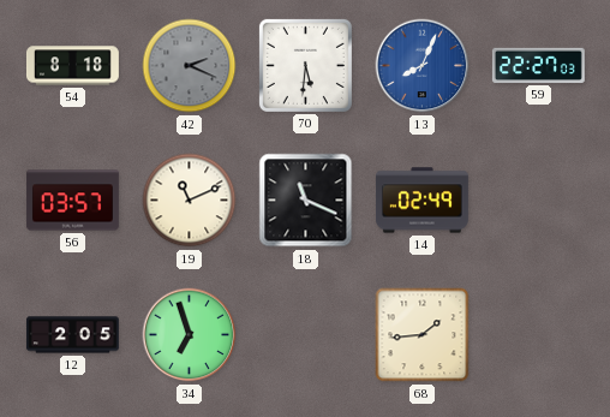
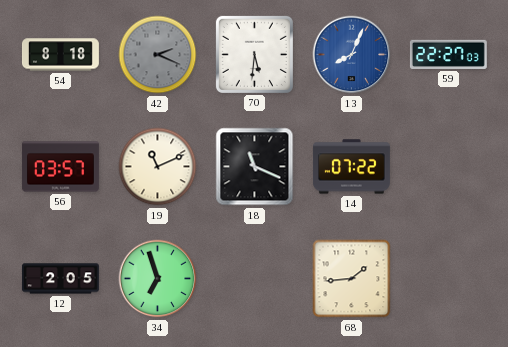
14: 02:49 -> 07:22
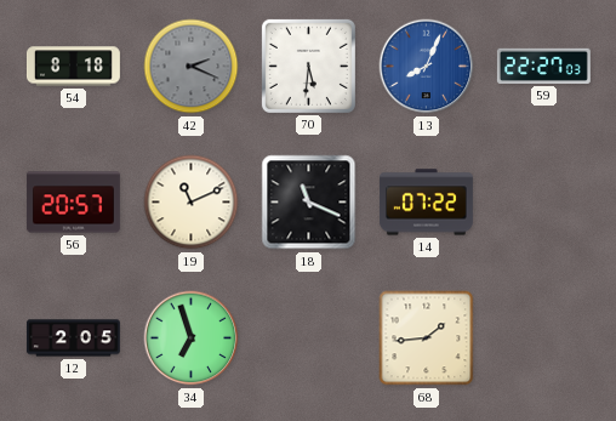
56: 03:57 -> 20:57
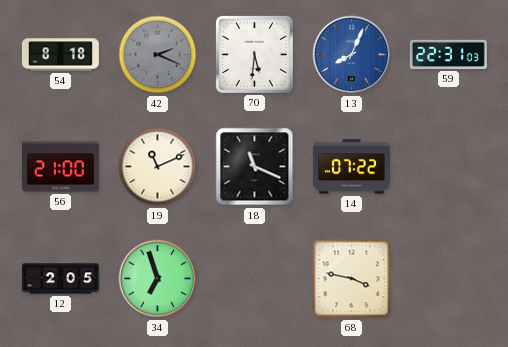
59: 22:27 -> 22:31
56: 20:57 -> 21:00
68: 1:44 -> 3:47
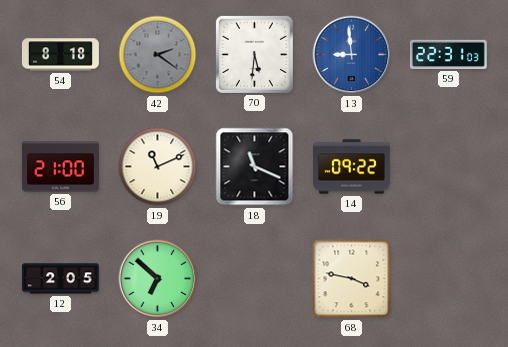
42: 2:19 -> 2:21
13: 8:04 -> 8:59
14: 07:22 -> 09:22
34: 6:57 -> 6:52
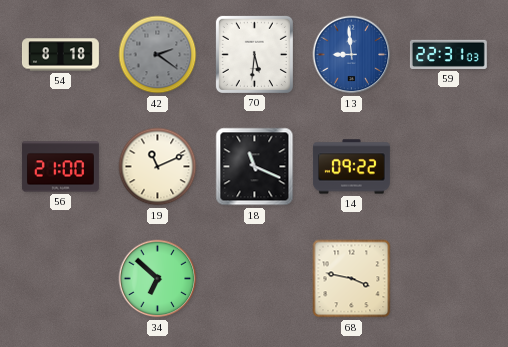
12: 2:05 -> none
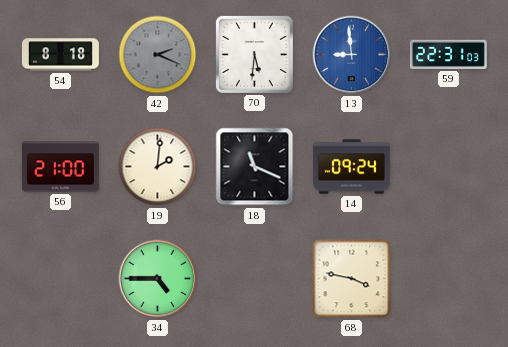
42: 2:21 -> 2:19
19: 11:11 -> 2:01
14: 09:22 -> 09:24
34: 6:52 -> 4:45
